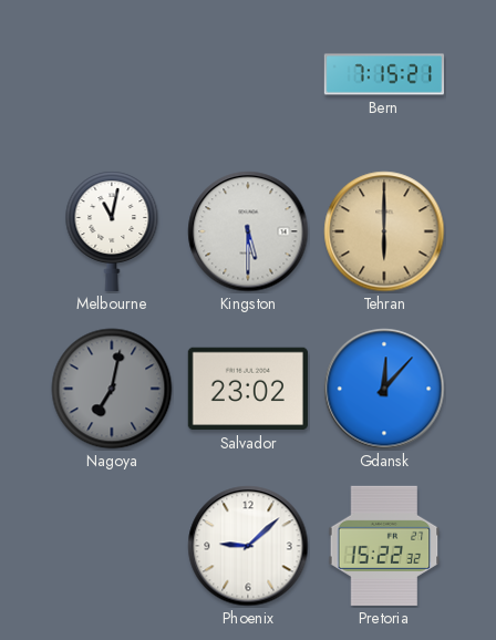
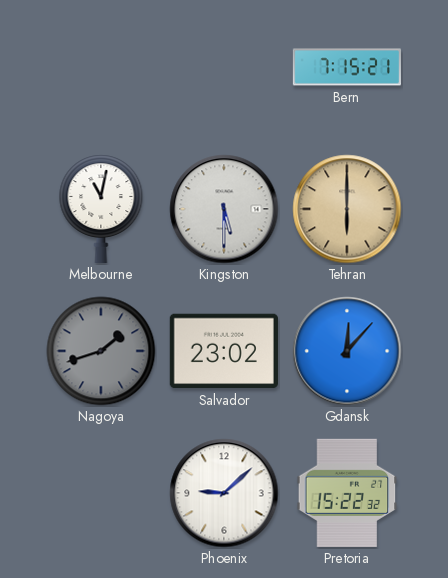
Nagoya: 7:02 -> 1:42
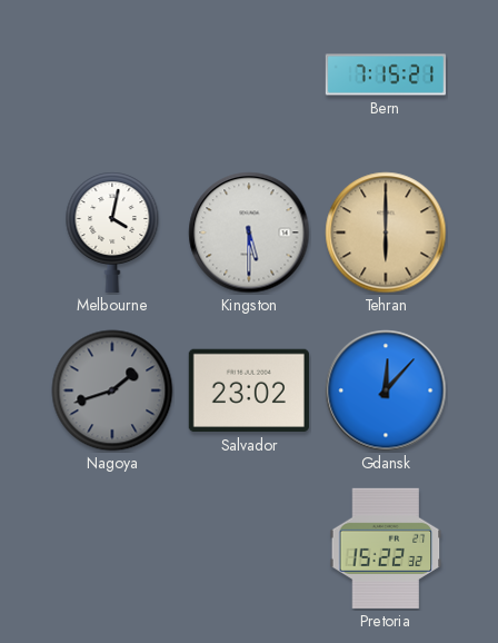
Melbourne: 11:02 -> 4:02
Phoenix: 9:08 -> none
